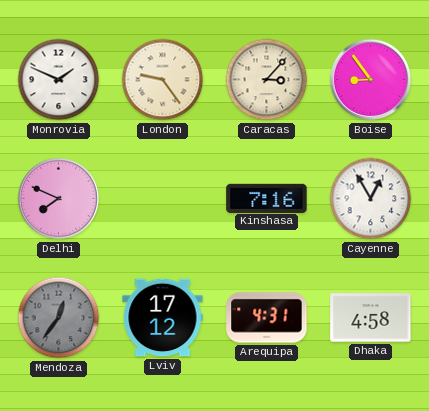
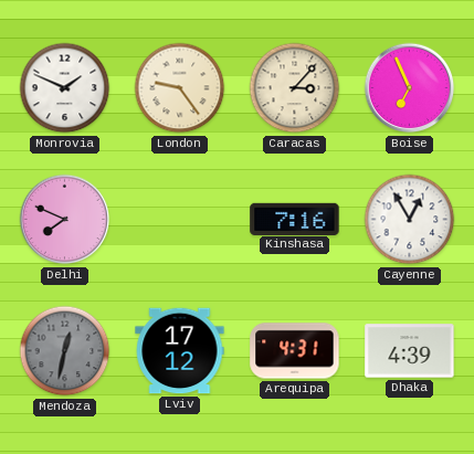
Boise: 8:54 -> 6:56
Mendoza: 12:36 -> 12:32
Dhaka: 4:58 -> 4:39
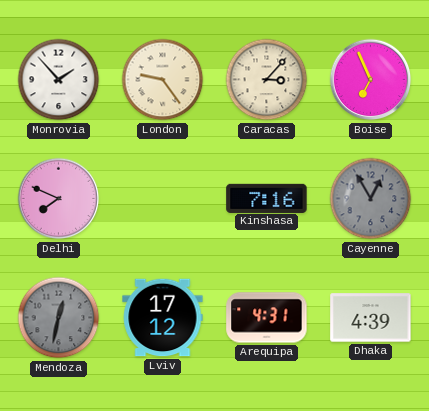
Monrovia: 1:49 -> 1:53
Cayenne dial: white -> grey
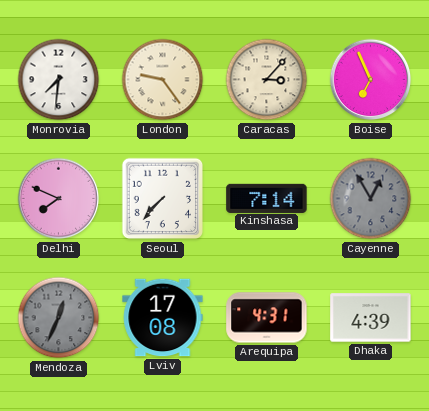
Monrovia: 1:53 -> 7:31
Seoul: none -> 7:37
Kinshasa: 7:16 -> 7:14
Mendoza: 12:32 -> 12:34
Lviv: 17:12 -> 17:08
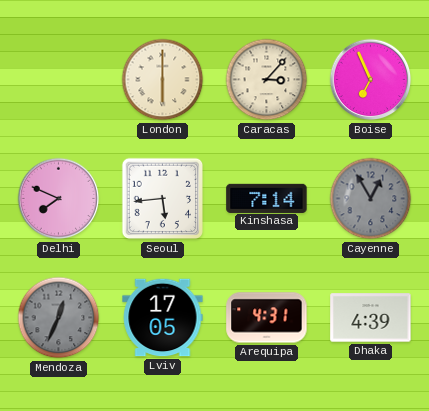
Monrovia: 7:31 -> none
London: 9:24 -> 6:00
Seoul: 7:37 -> 5:44
Lviv: 17:08 -> 17:05
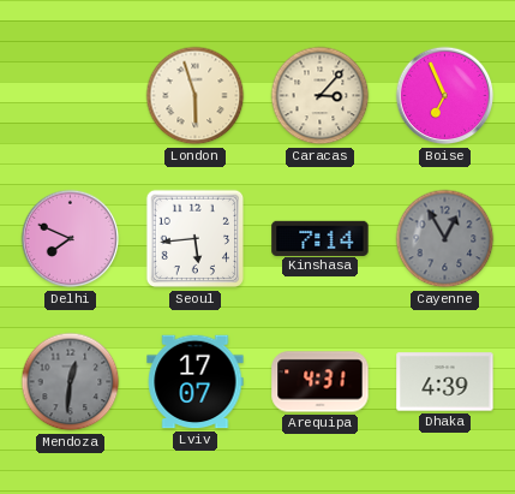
London: 6:00 -> 5:57
Mendoza: 12:34 -> 12:31
Lviv: 17:05 -> 17:07
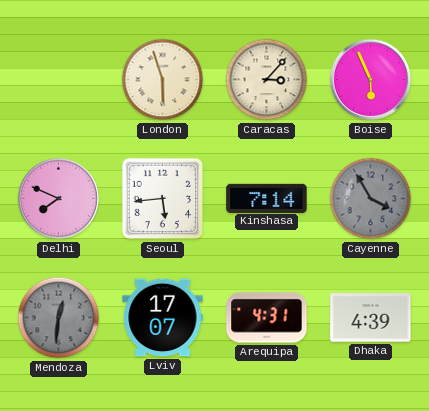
Boise: 6:56 -> 5:56
Cayenne: 12:55 -> 3:55
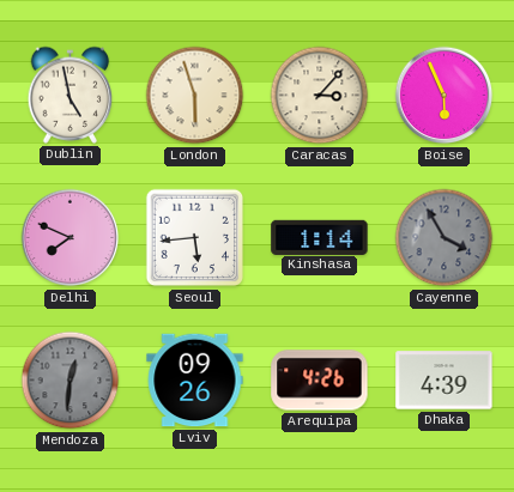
Dublin: none -> 4:58
Kinshasa: 7:14 -> 1:14
Lviv: 17:07 -> 09:26
Arequipa: 4:31 -> 4:26
